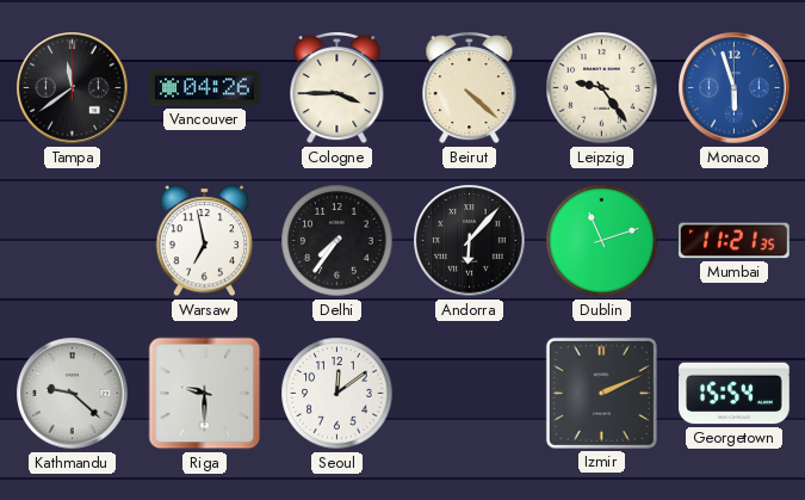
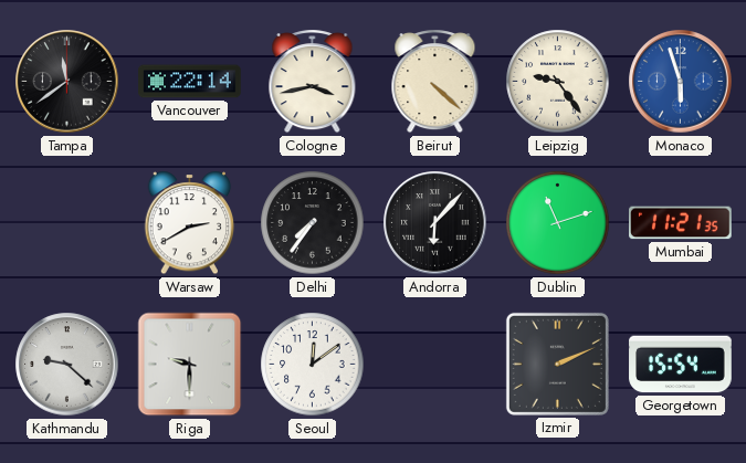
Vancouver: 04:26 -> 22:14
Cologne: 3:45 -> 3:43
Warsaw: 6:58 -> 2:40
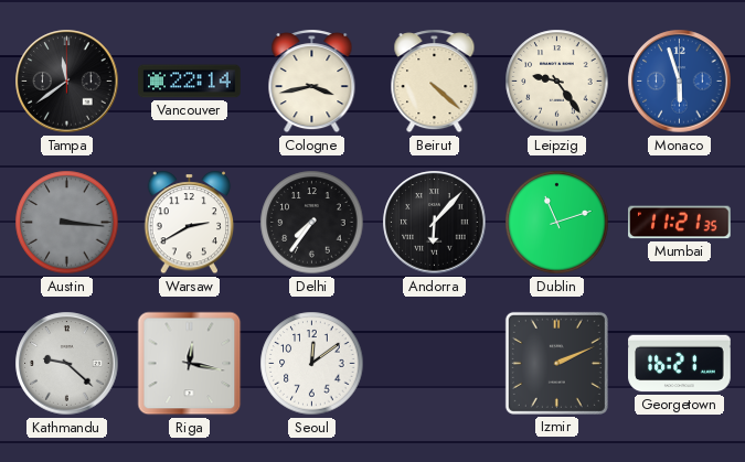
Austin: none -> 3:16
Riga: 9:30 -> 12:17
Georgetown: 15:54 -> 16:21
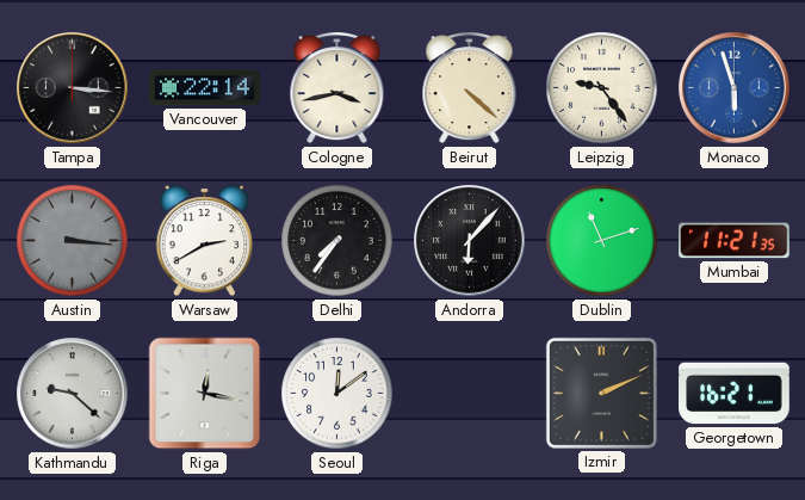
Tampa: 11:39 -> 3:16
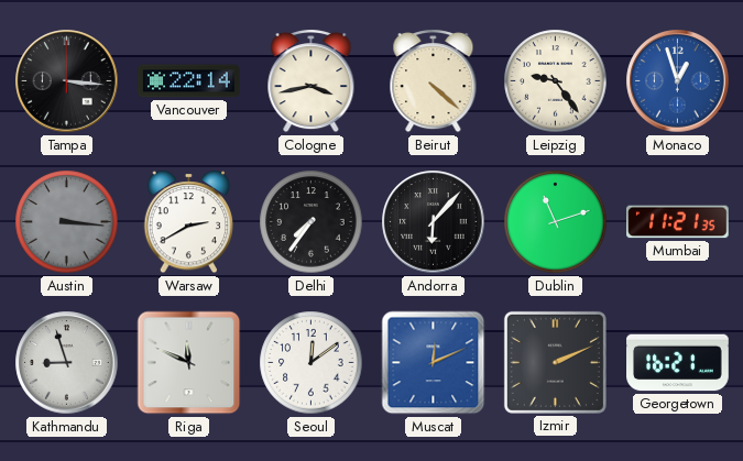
Monaco: 5:57 -> 12:57
Kathmandu: 9:22 -> 8:57
Riga: 12:17 -> 11:49
Muscat: none -> 12:11
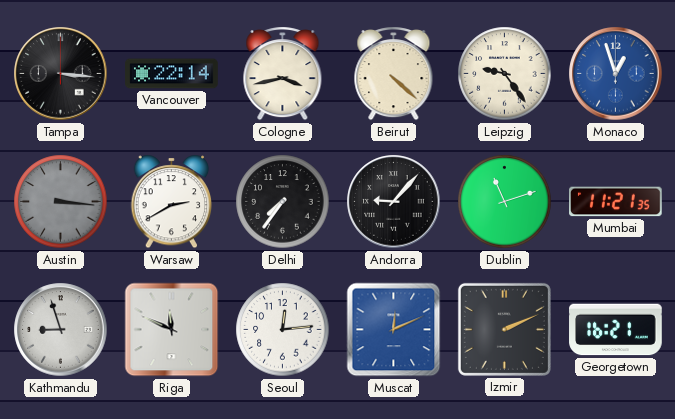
Andorra: 6:07 -> 9:07
Seoul: 12:09 -> 12:14
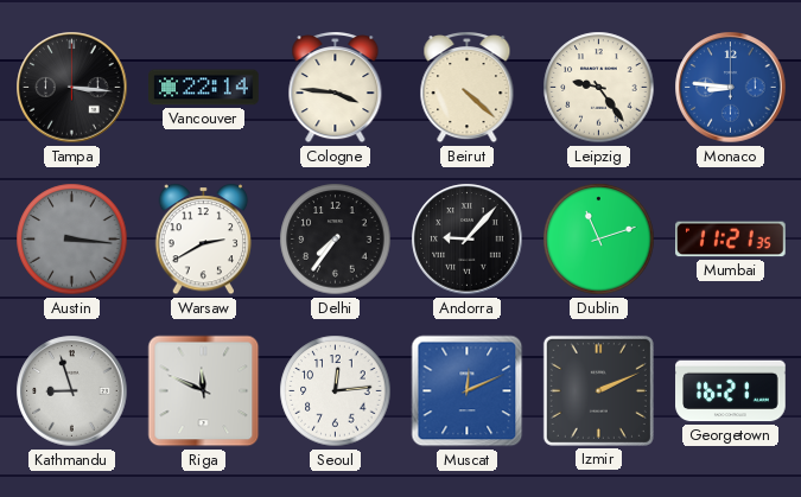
Cologne: 3:43 -> 3:46
Monaco: 12:57 -> 8:46
